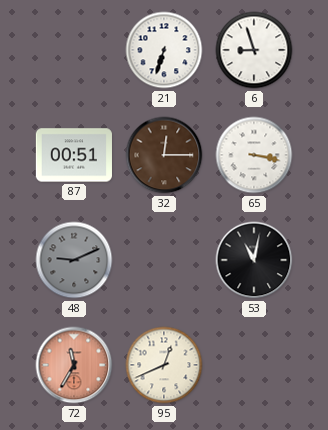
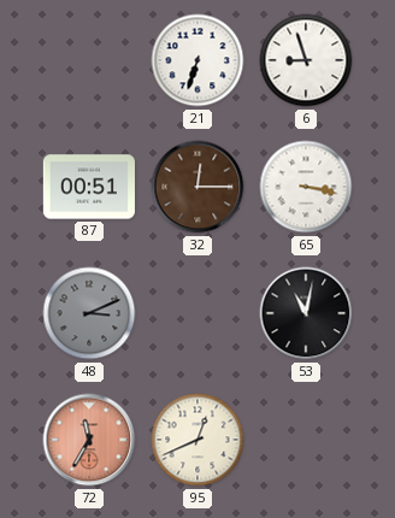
48: 9:11 -> 3:11
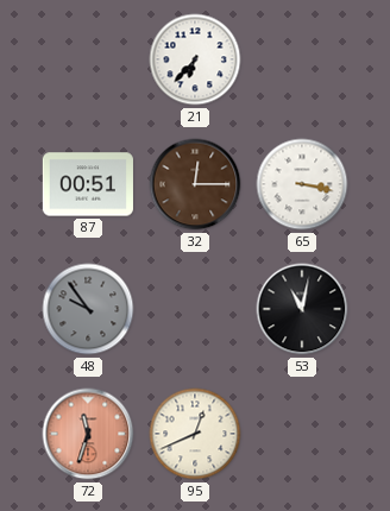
21: 6:33 -> 6:37
6: 8:57 -> none
48: 3:11 -> 9:54
72: 11:35 -> 11:33
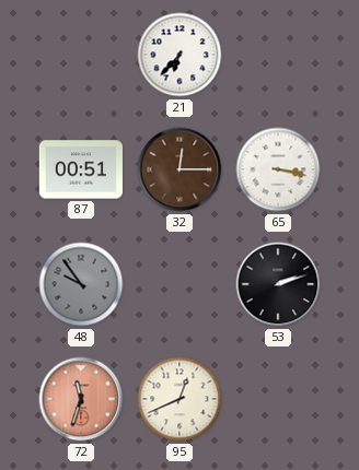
53: 11:02 -> 2:12
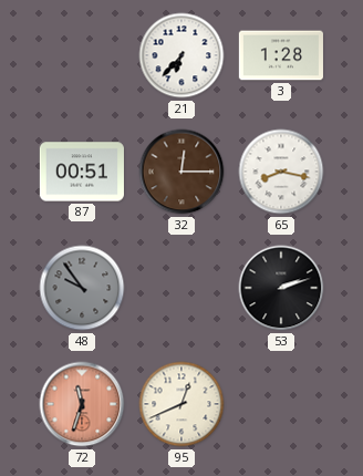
3: none -> 1:28
65: 3:17 -> 8:17
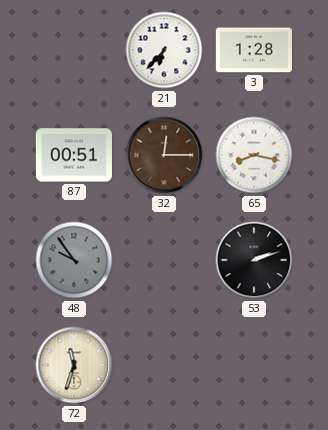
72 dial: salmon -> cream
95: 12:41 -> none
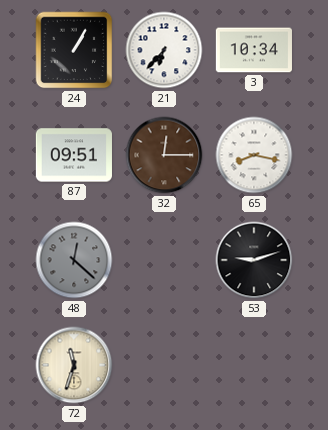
24: none -> 1:05
3: 1:28 -> 10:34
87: 00:51 -> 09:51
48: 9:54 -> 12:22
53: 2:12 -> 9:12
